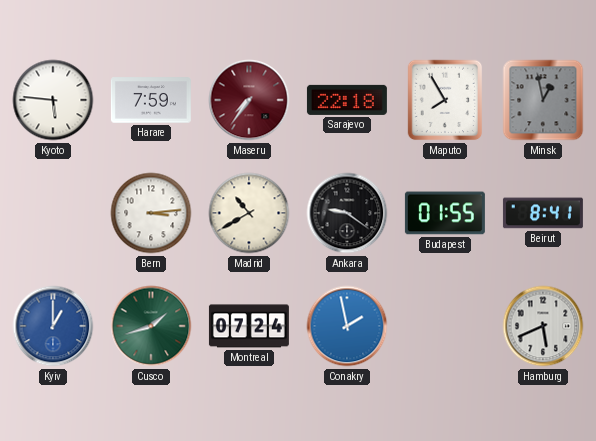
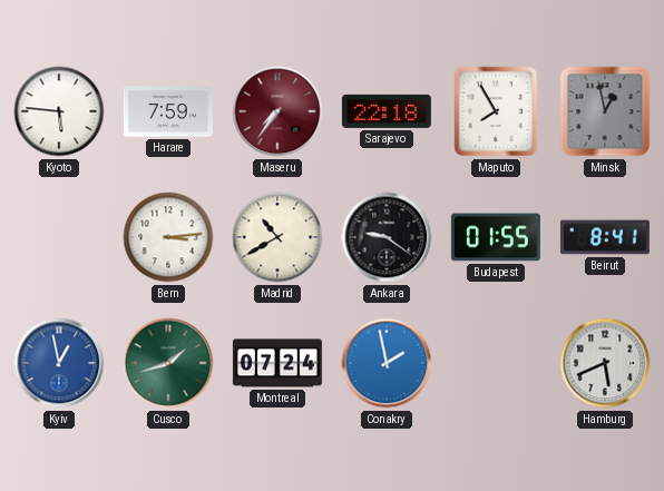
Kyiv: 1:00 -> 12:58
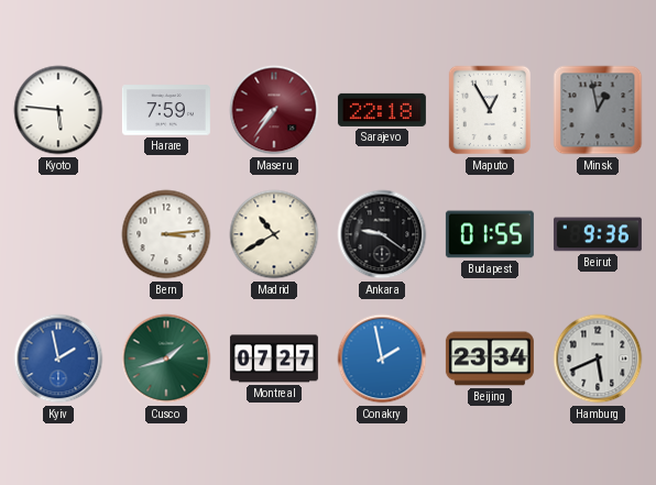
Maputo: 7:55 -> 12:55
Beirut: 8:41 -> 9:36
Kyiv: 12:58 -> 1:58
Montreal: 07:24 -> 07:27
Beijing: none -> 23:34
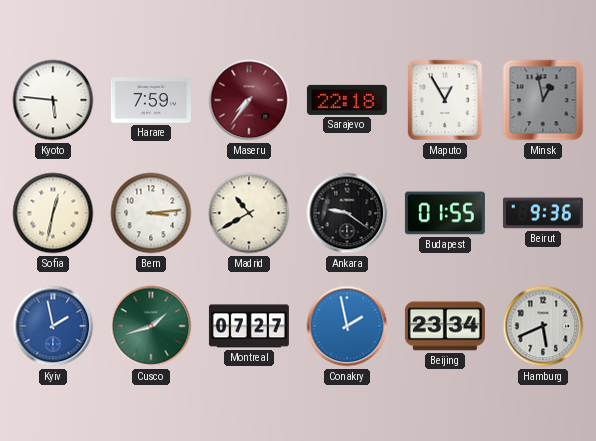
Sofia: none -> 12:32
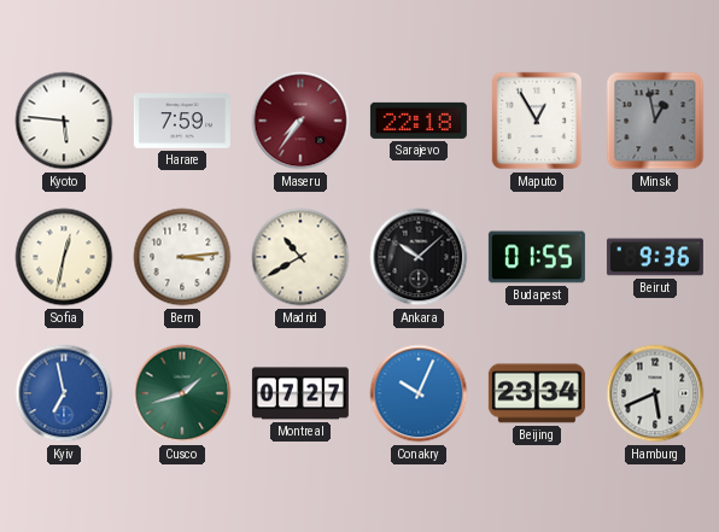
Ankara: 9:21 -> 10:08
Kyiv: 1:58 -> 6:58
Conakry: 1:58 -> 10:04
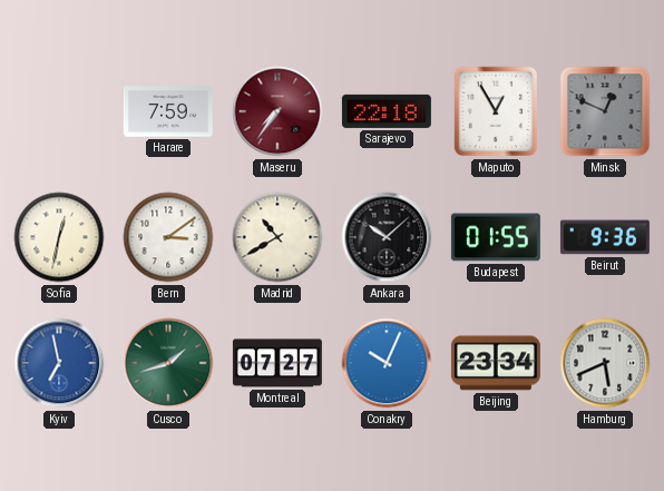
Kyoto: 5:46 -> none
Minsk: 12:58 -> 12:49
Bern: 3:14 -> 3:09
